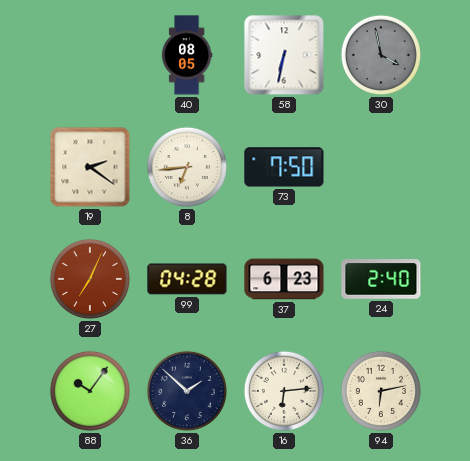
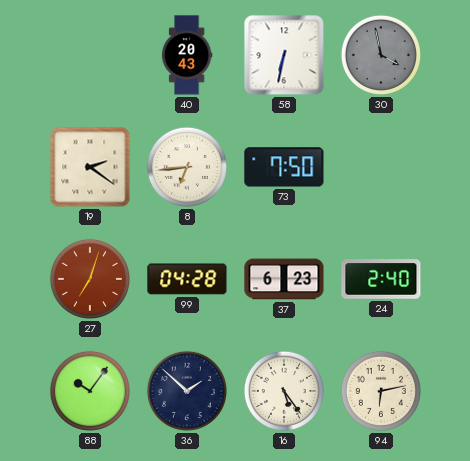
40: 08:05 -> 20:43
27: 7:04 -> 7:03
16: 6:14 -> 5:24
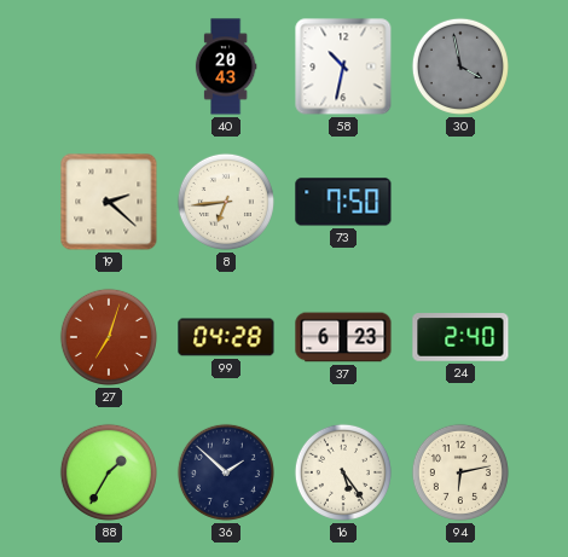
58: 6:32 -> 10:32
19: 2:21 -> 2:22
88: 10:06 -> 1:35
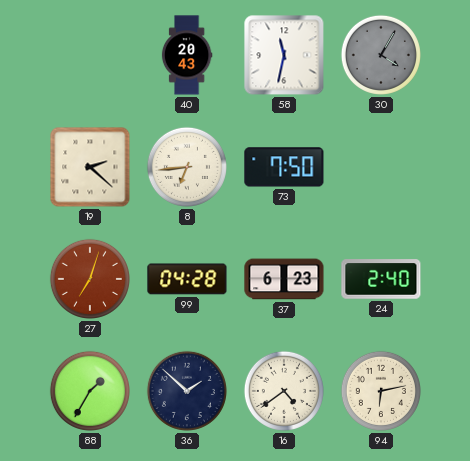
58: 10:32 -> 11:32
30: 3:58 -> 4:05
16: 5:24 -> 4:39
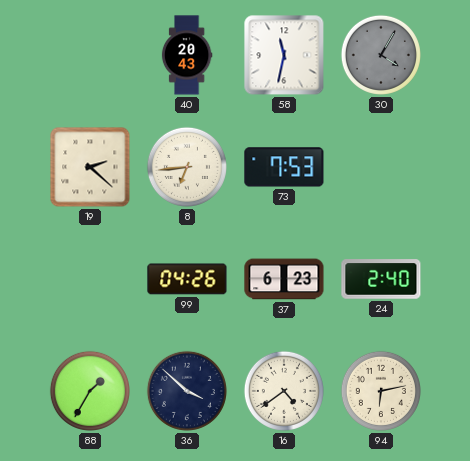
73: 7:50 -> 7:53
27: 7:03 -> none
99: 04:28 -> 04:26
36: 1:52 -> 3:52
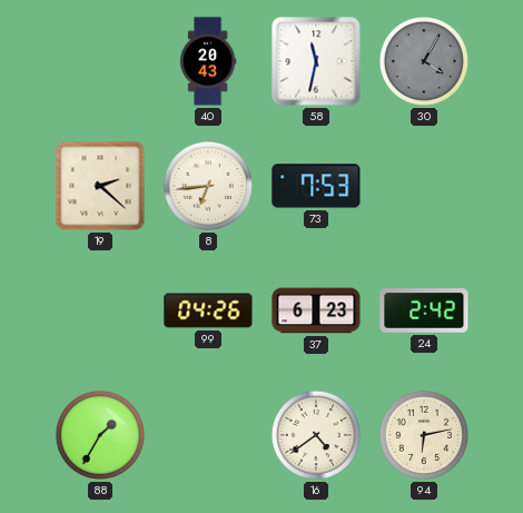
24: 2:40 -> 2:42
36: 3:52 -> none
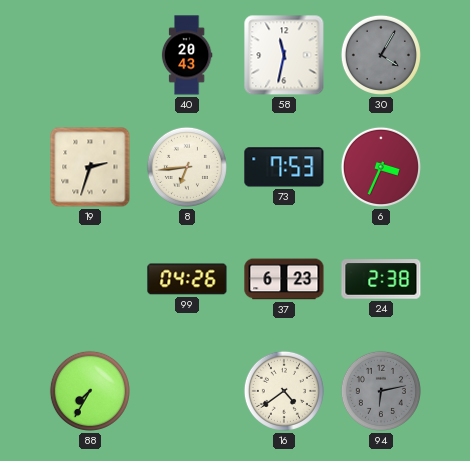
19: 2:22 -> 2:33
6: none -> 3:34
24: 2:42 -> 2:38
88: 1:35 -> 7:35
94 dial: cream -> grey
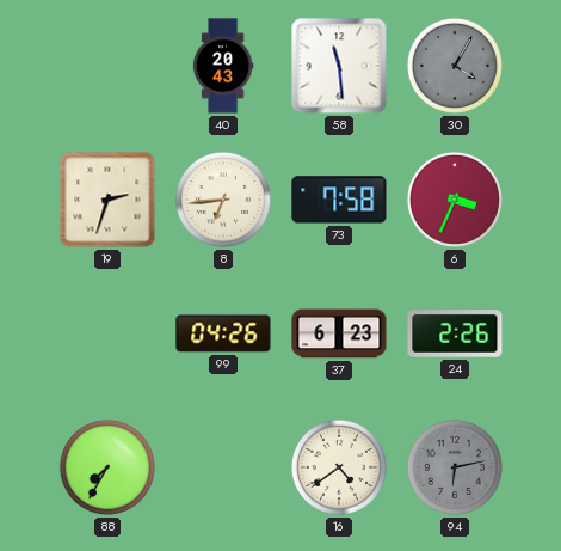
58: 11:32 -> 11:29
73: 7:53 -> 7:58
24: 2:38 -> 2:26
